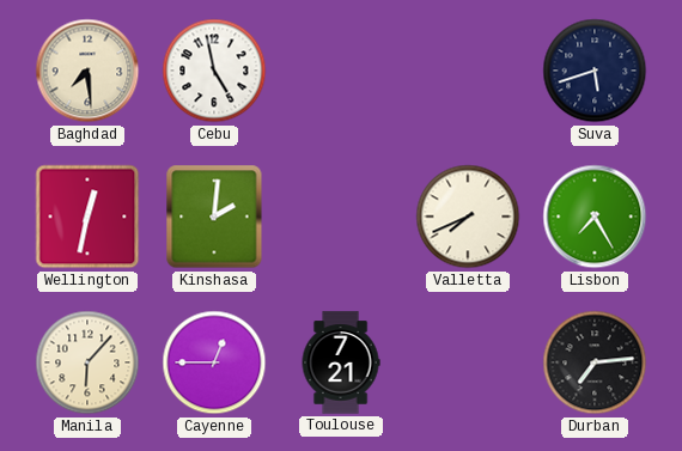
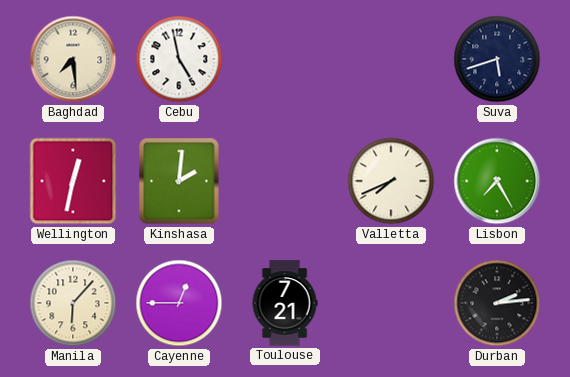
Durban: 7:14 -> 2:14
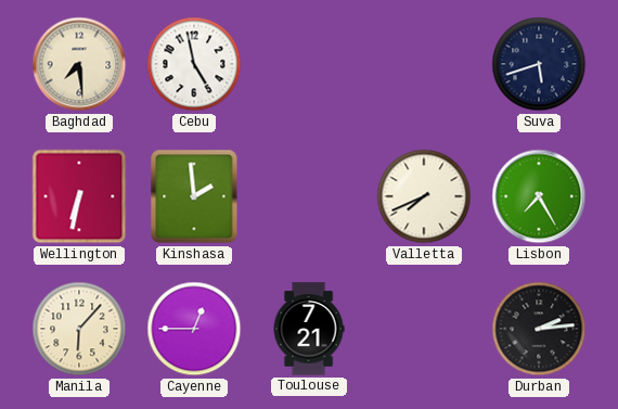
Wellington: 12:32 -> 6:32
Kinshasa: 2:01 -> 1:59
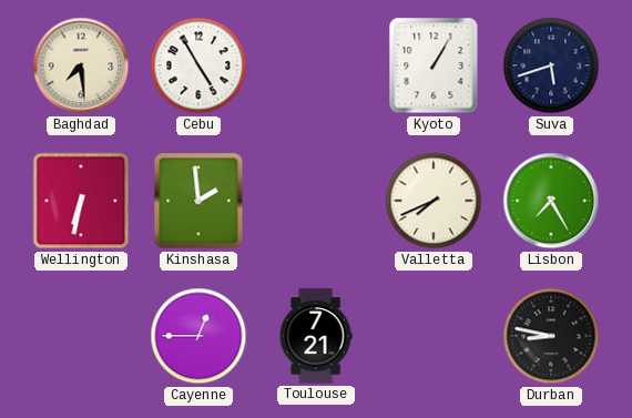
Cebu: 4:58 -> 4:55
Kyoto: none -> 1:05
Manila: 6:07 -> none
Durban: 2:14 -> 8:47
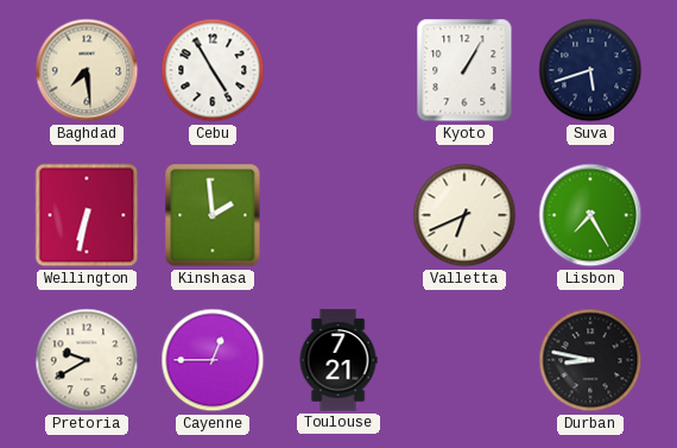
Valletta: 7:41 -> 6:41
Pretoria: none -> 9:40
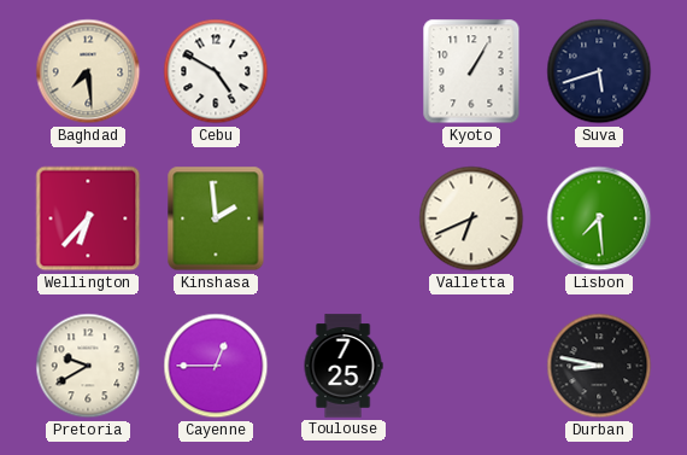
Cebu: 4:55 -> 4:50
Wellington: 6:32 -> 6:37
Lisbon: 7:25 -> 7:29
Toulouse: 7:21 -> 7:25
